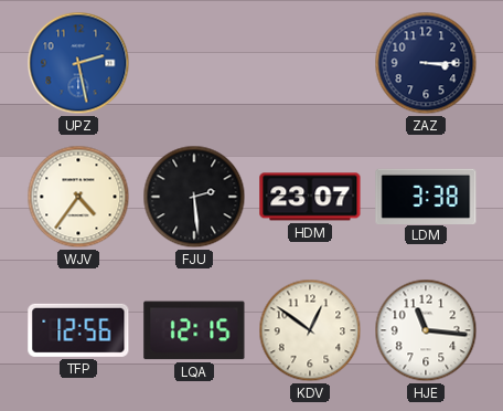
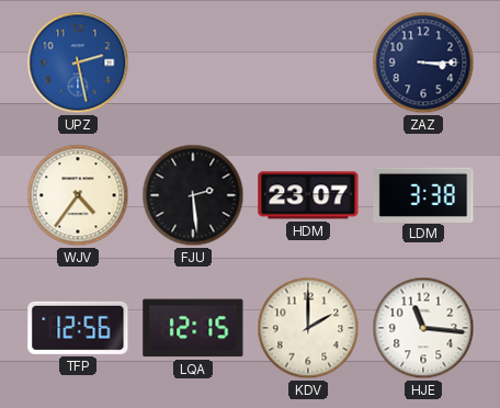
KDV: 12:51 -> 2:00
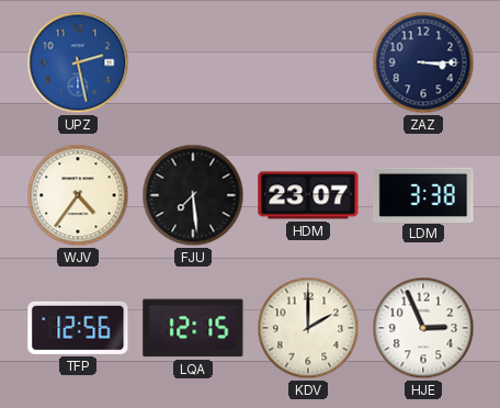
FJU: 2:29 -> 7:29
HJE: 11:16 -> 2:56
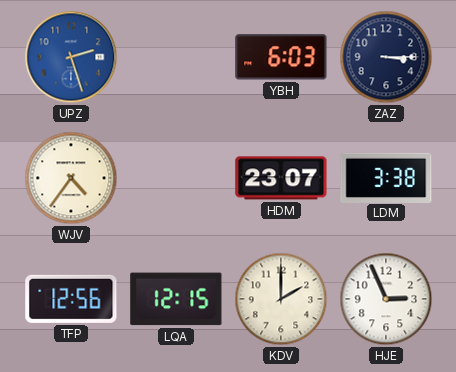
UPZ: 2:28 -> 2:27
YBH: none -> 6:03
FJU: 7:29 -> none
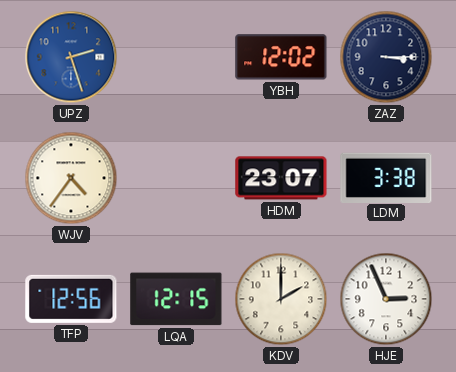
YBH: 6:03 -> 12:02
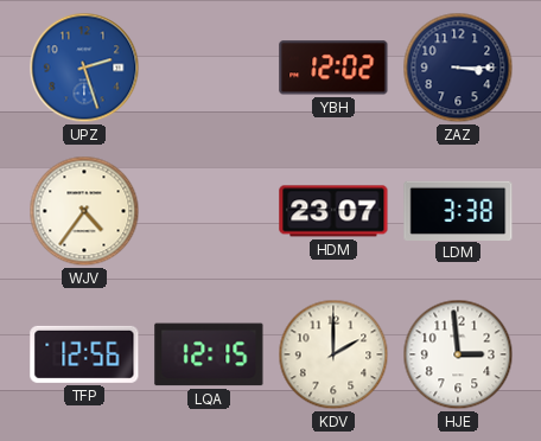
HJE: 2:56 -> 2:59
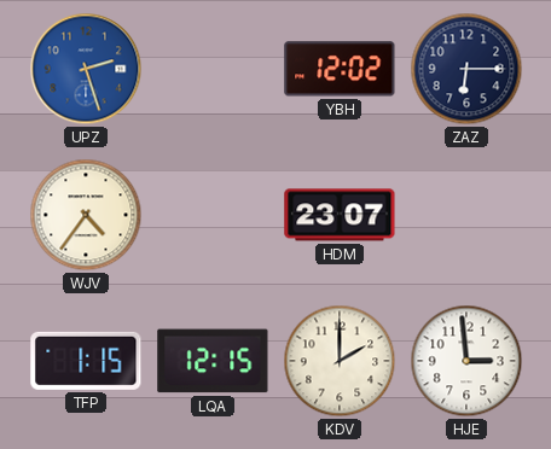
ZAZ: 3:15 -> 6:15
LDM: 3:38 -> none
TFP: 12:56 -> 1:15
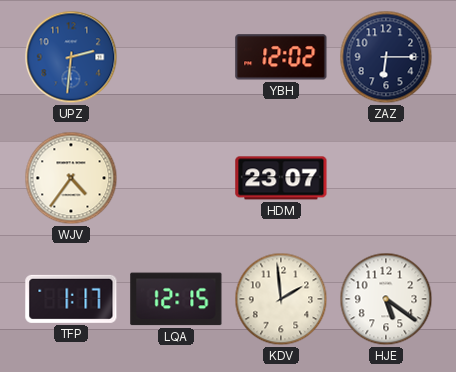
UPZ: 2:27 -> 2:31
TFP: 1:15 -> 1:17
KDV: 2:00 -> 1:59
HJE: 2:59 -> 5:21
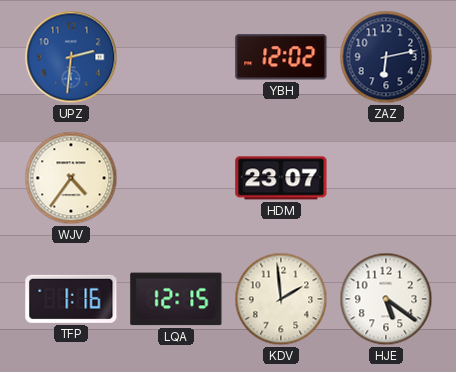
ZAZ: 6:15 -> 6:13
TFP: 1:17 -> 1:16
